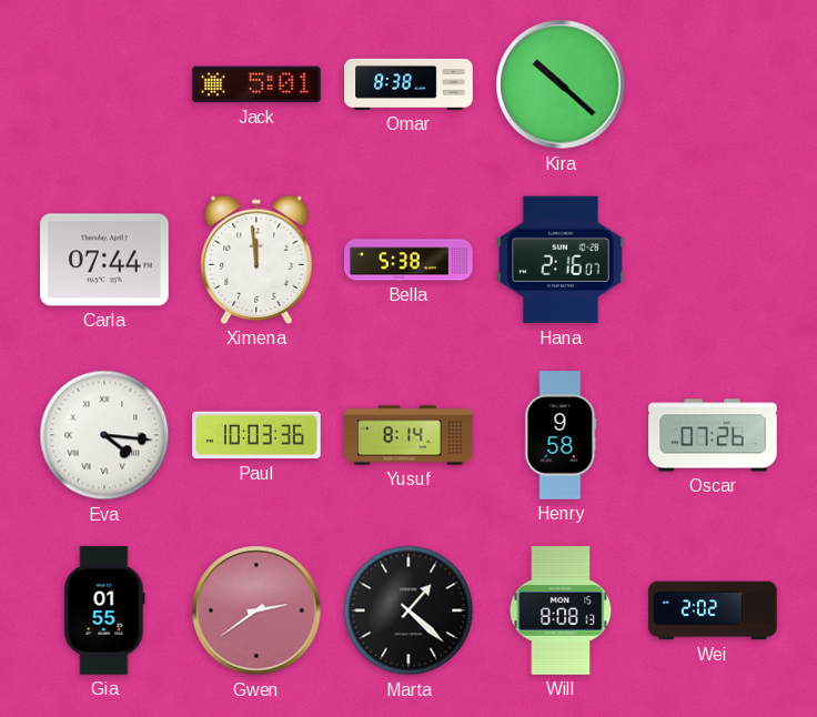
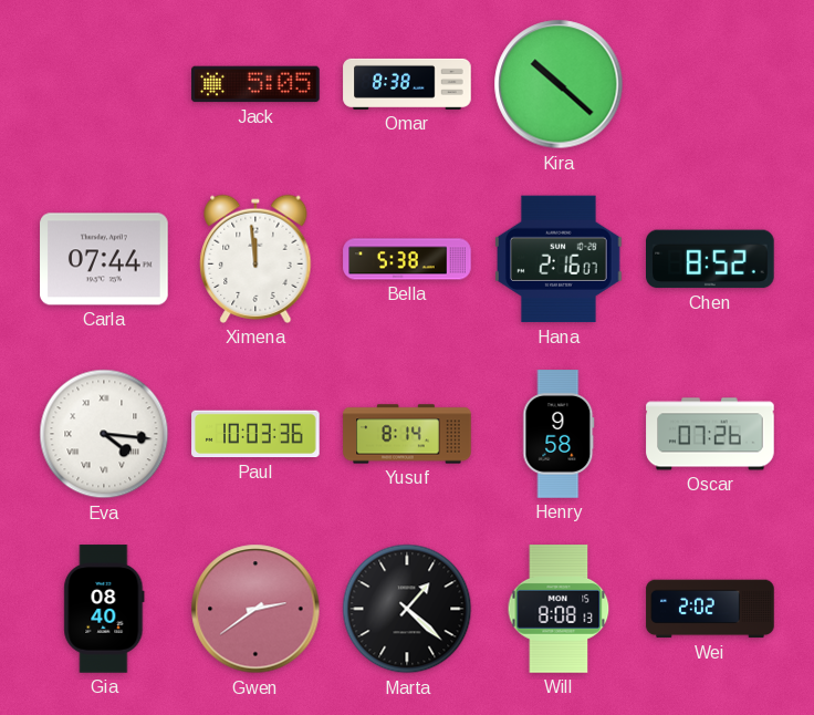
Jack: 5:01 -> 5:05
Chen: none -> 8:52
Gia: 01:55 -> 08:40
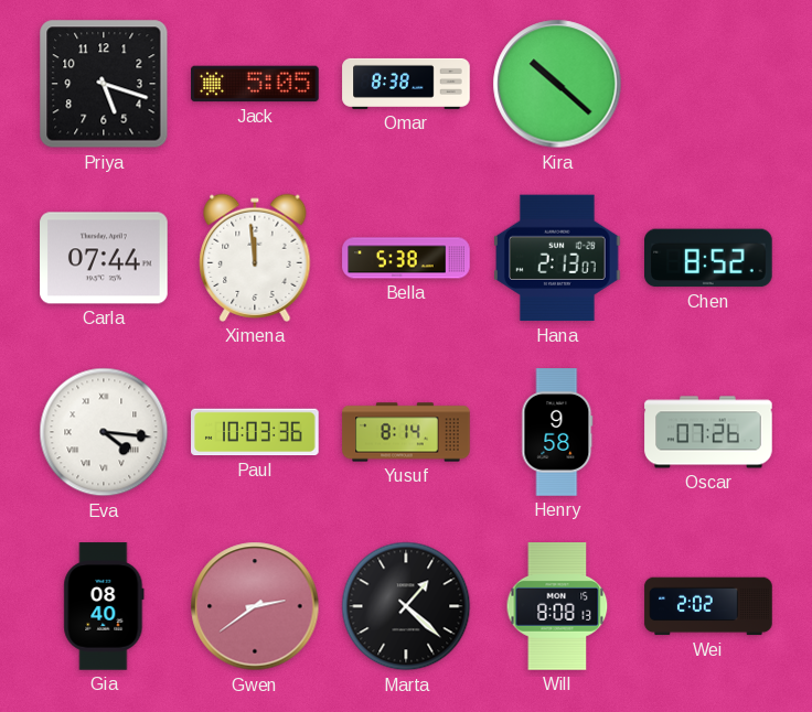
Priya: none -> 5:18
Hana: 2:16 -> 2:13
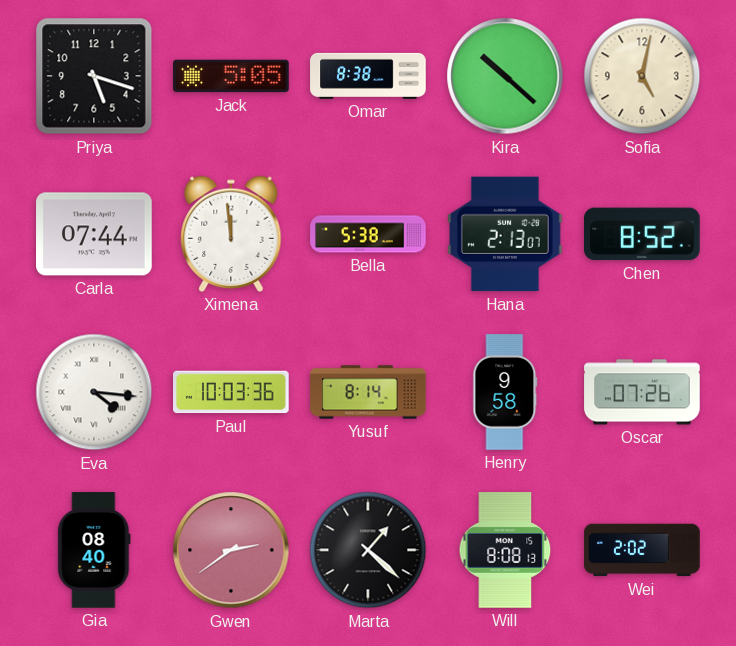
Sofia: none -> 5:02
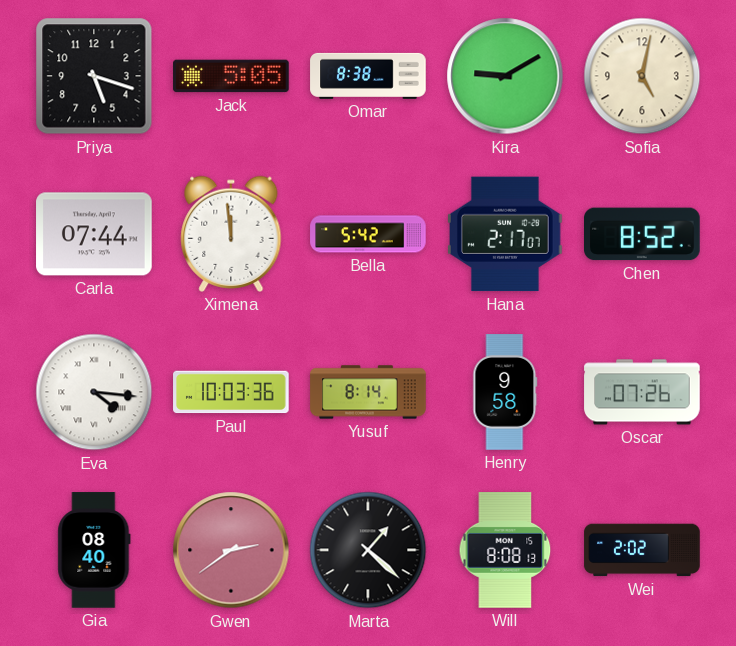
Kira: 10:22 -> 9:10
Bella: 5:38 -> 5:42
Hana: 2:13 -> 2:17
